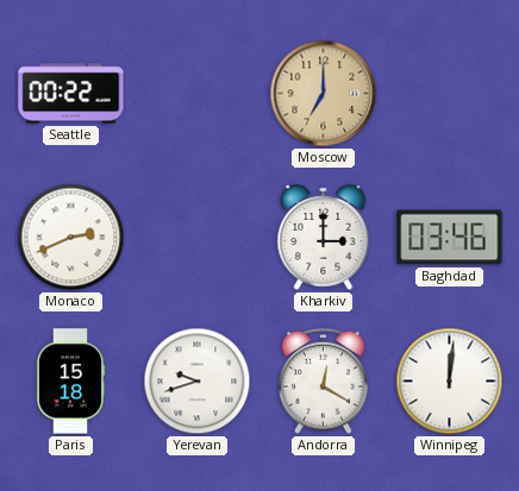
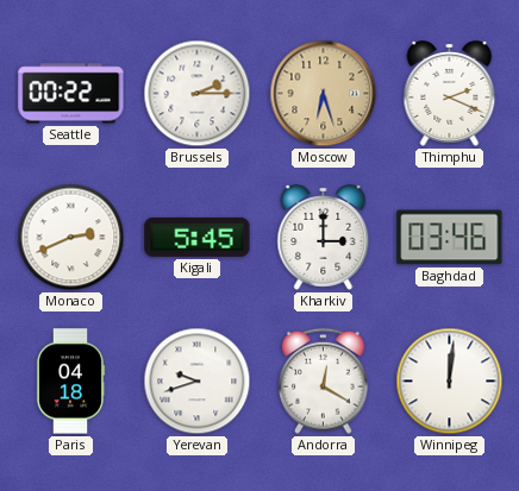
Brussels: none -> 2:15
Moscow: 7:00 -> 6:27
Thimphu: none -> 2:19
Kigali: none -> 5:45
Paris: 15:18 -> 04:18
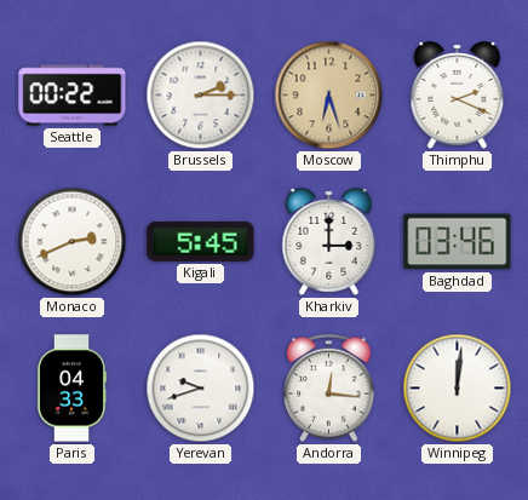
Paris: 04:18 -> 04:33
Andorra: 12:20 -> 12:16
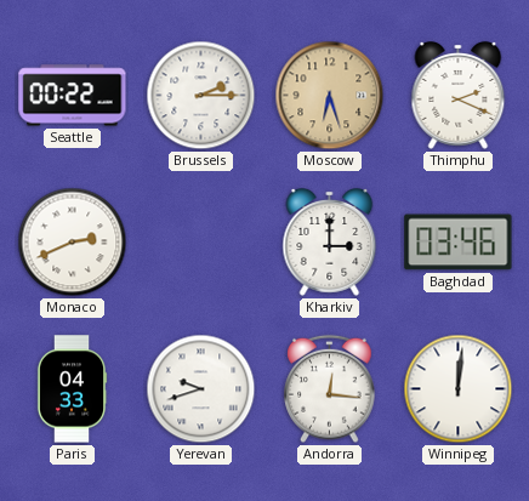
Kigali: 5:45 -> none
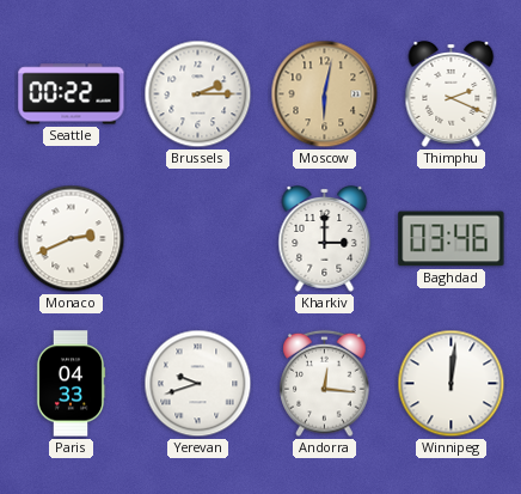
Moscow: 6:27 -> 6:02
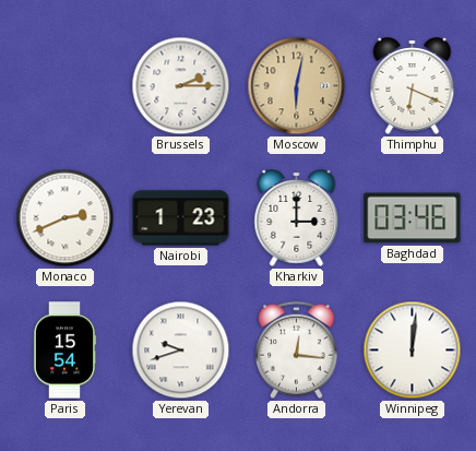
Seattle: 00:22 -> none
Thimphu: 2:19 -> 6:19
Nairobi: none -> 1:23
Paris: 04:33 -> 15:54
